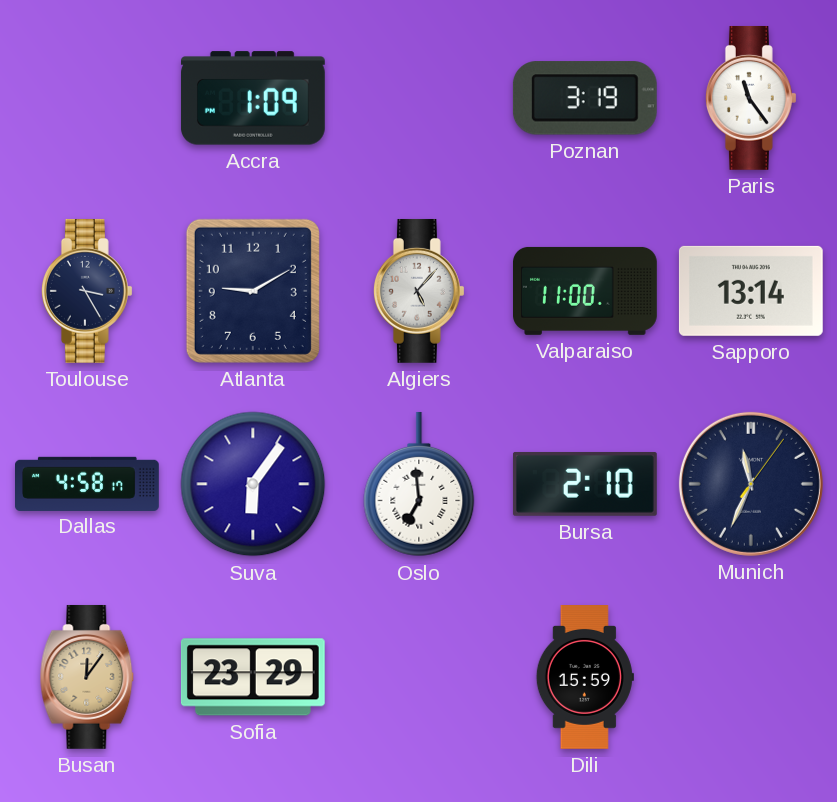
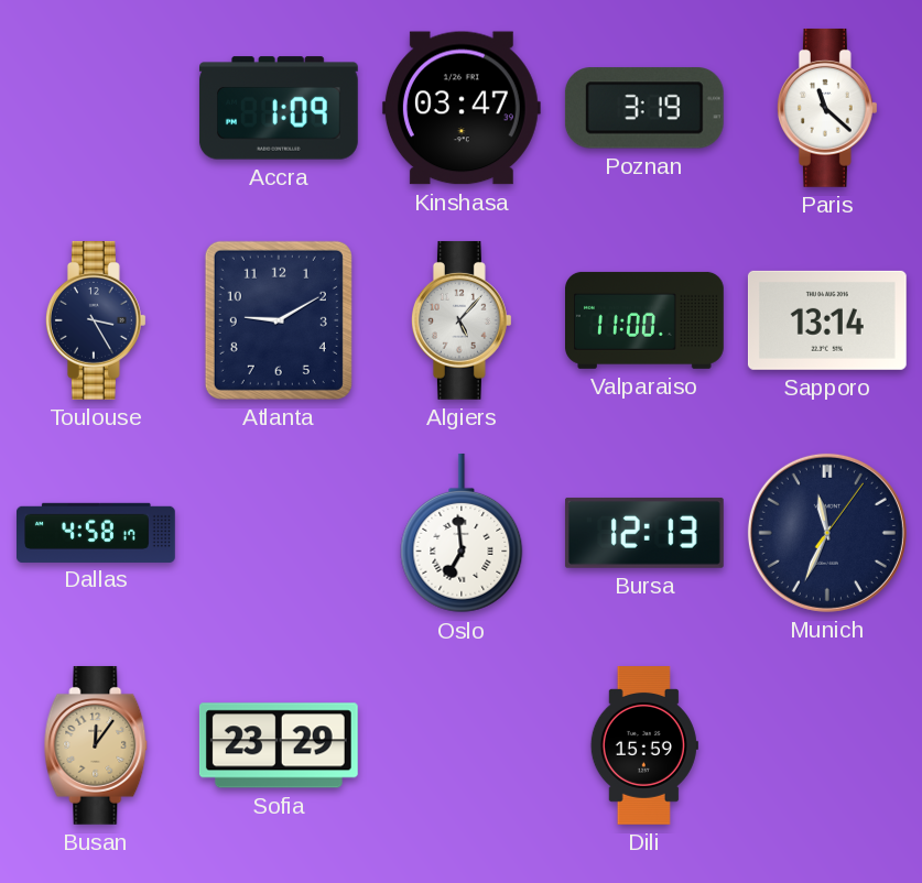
Kinshasa: none -> 03:47
Paris: 11:24 -> 11:22
Suva: 6:06 -> none
Bursa: 2:10 -> 12:13
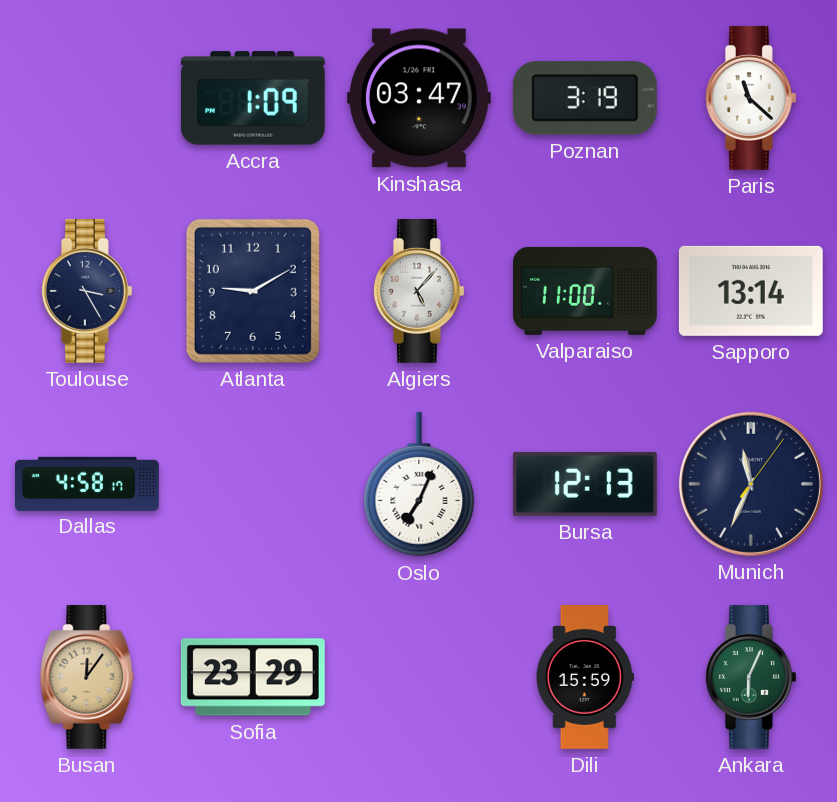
Oslo: 6:59 -> 7:04
Ankara: none -> 6:04
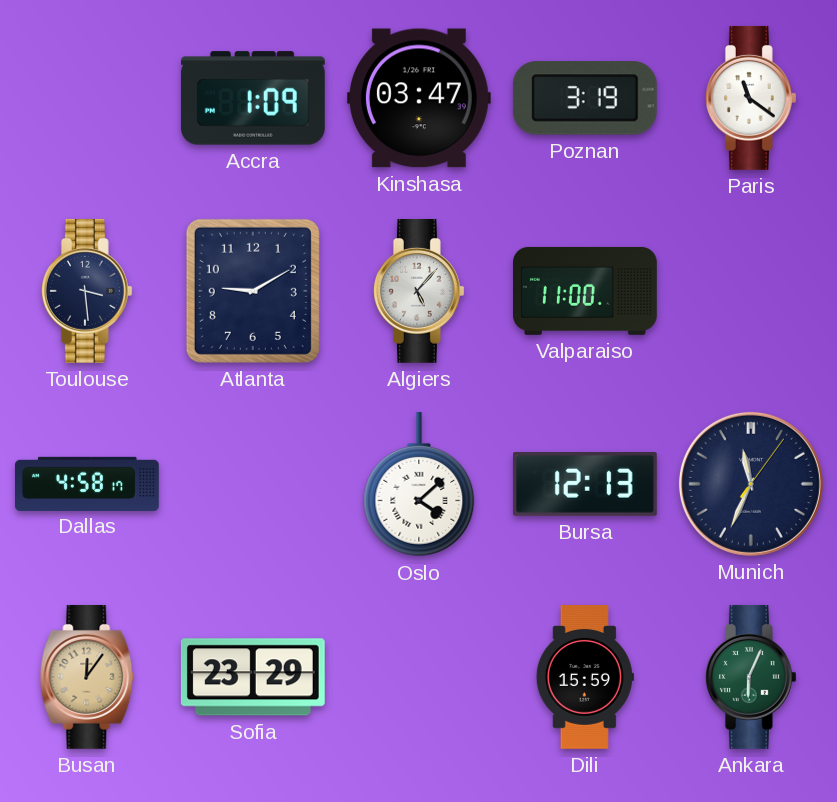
Paris: 11:22 -> 11:21
Toulouse: 3:25 -> 3:29
Sapporo: 13:14 -> none
Oslo: 7:04 -> 4:08
